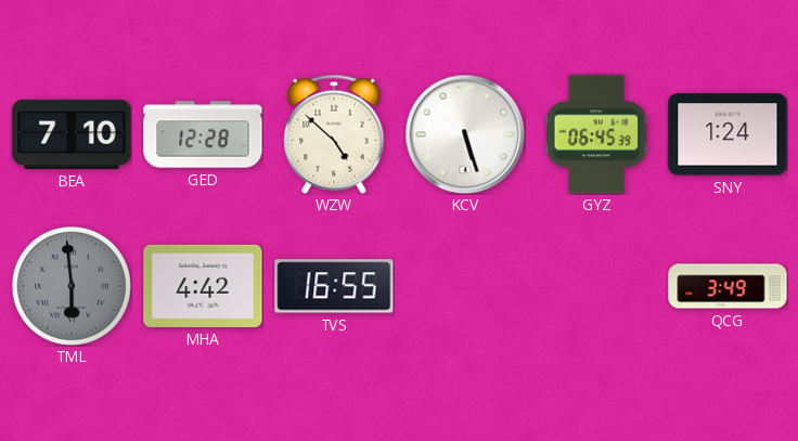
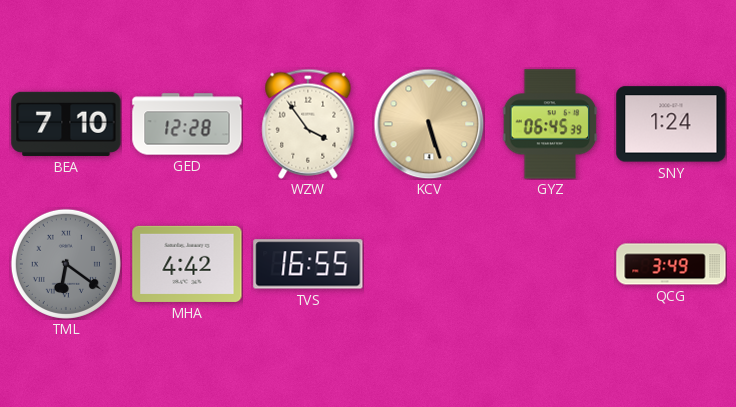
WZW: 4:52 -> 3:54
KCV dial: white -> champagne
TML: 5:59 -> 6:21
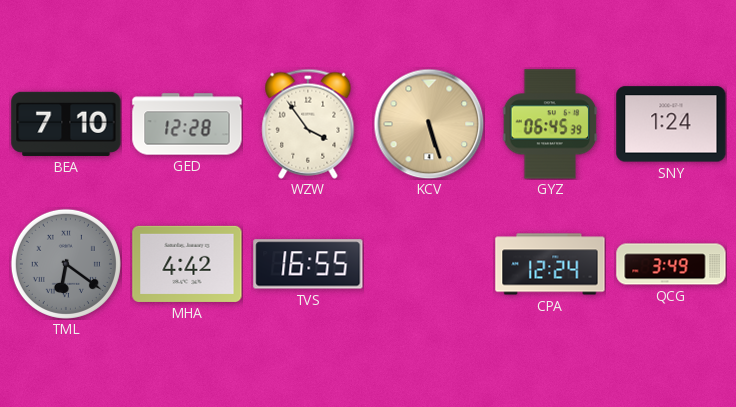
CPA: none -> 12:24
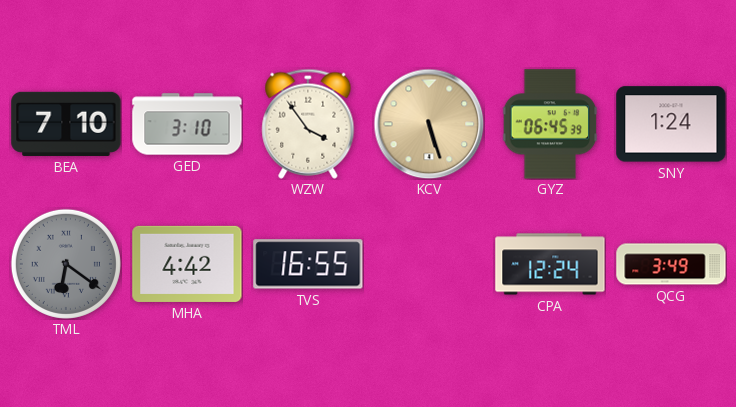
GED: 12:28 -> 3:10
